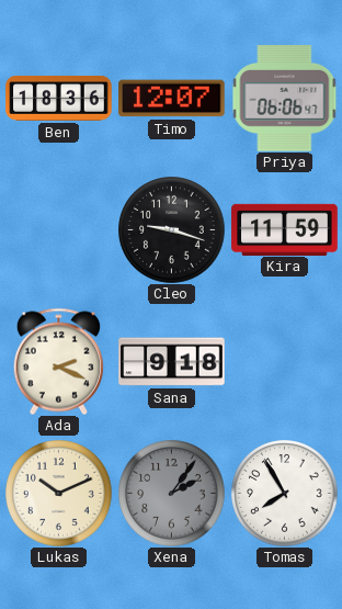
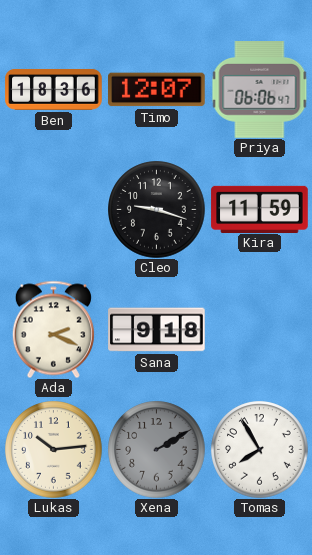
Lukas: 10:11 -> 10:14
Xena: 2:06 -> 2:10
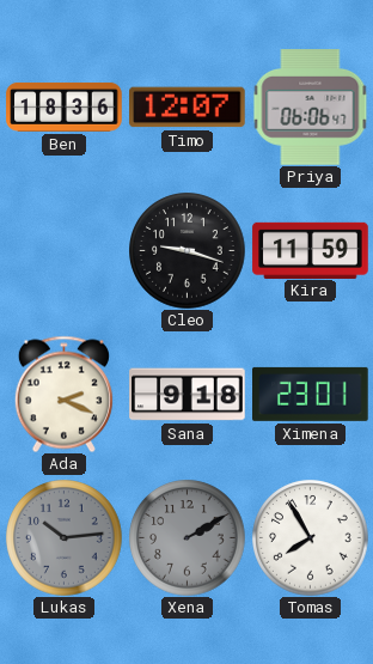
Ximena: none -> 23:01
Lukas dial: cream -> grey
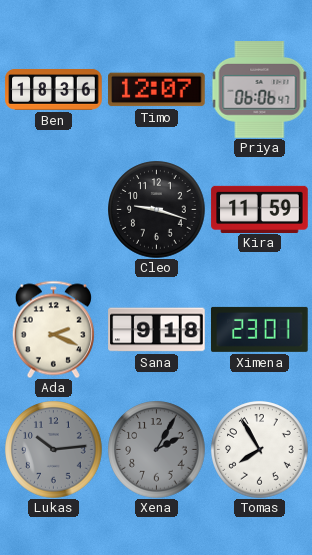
Xena: 2:10 -> 2:05
